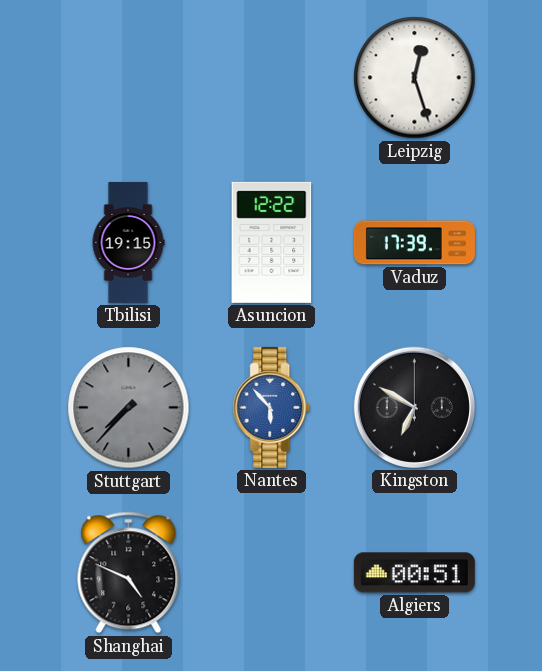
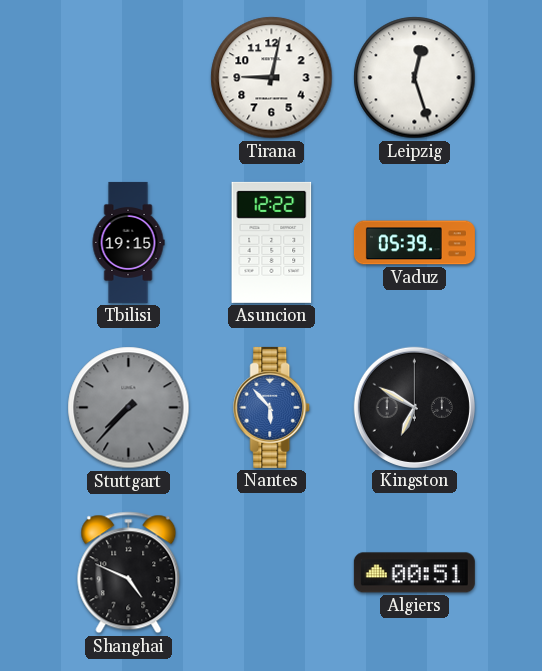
Tirana: none -> 9:02
Vaduz: 17:39 -> 05:39
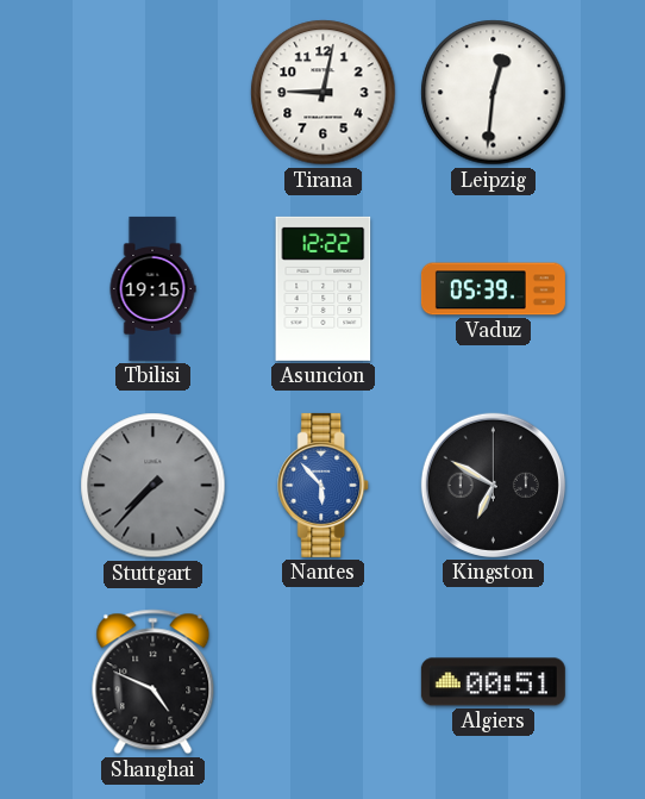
Leipzig: 12:27 -> 12:31
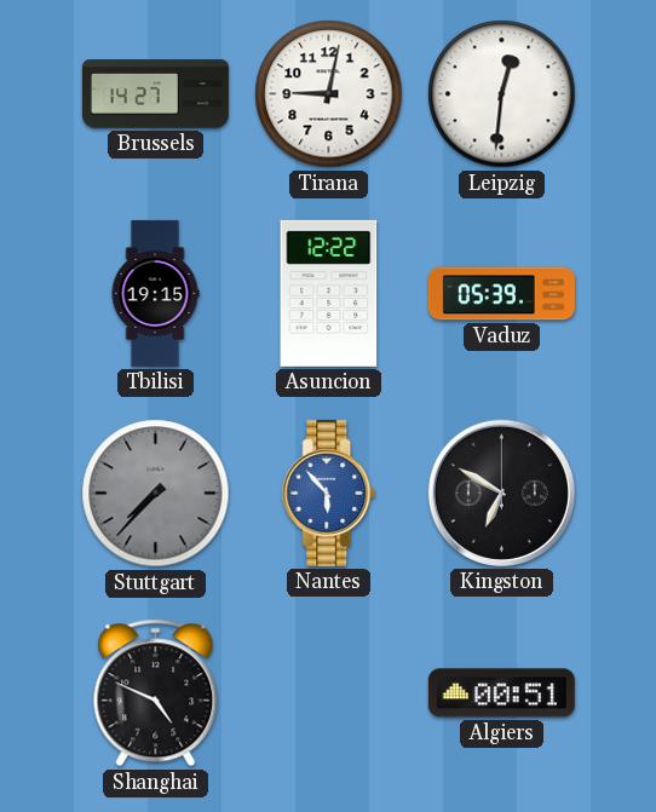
Brussels: none -> 14:27
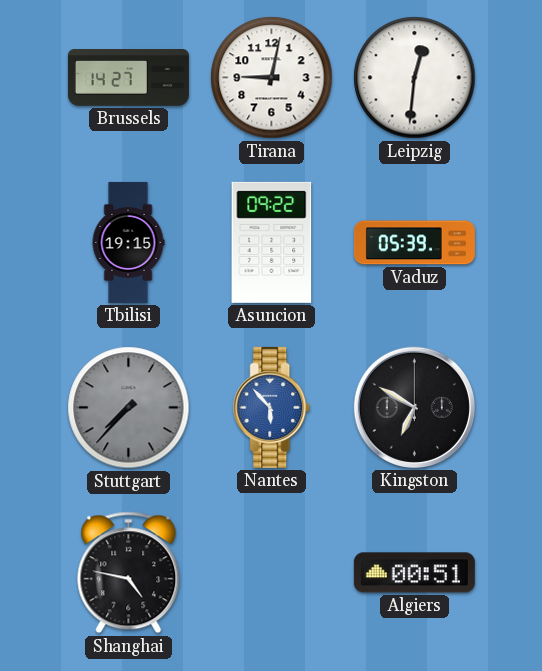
Asuncion: 12:22 -> 09:22
Shanghai: 4:49 -> 4:47
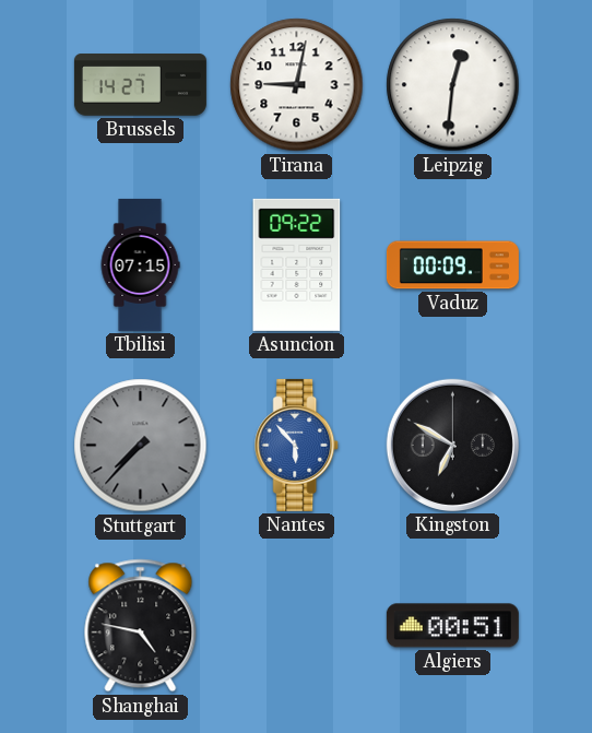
Tbilisi: 19:15 -> 07:15
Vaduz: 05:39 -> 00:09
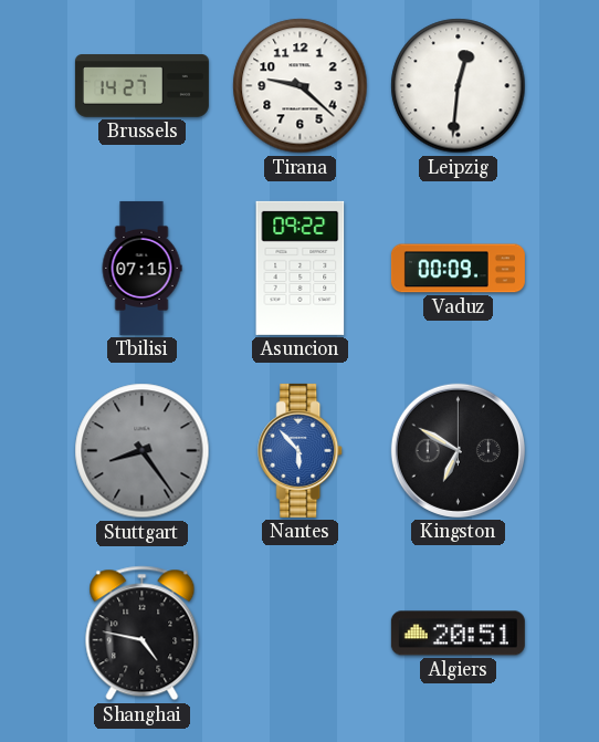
Tirana: 9:02 -> 9:22
Stuttgart: 7:37 -> 8:24
Algiers: 00:51 -> 20:51
